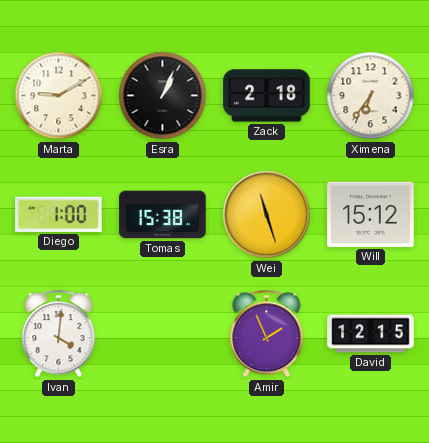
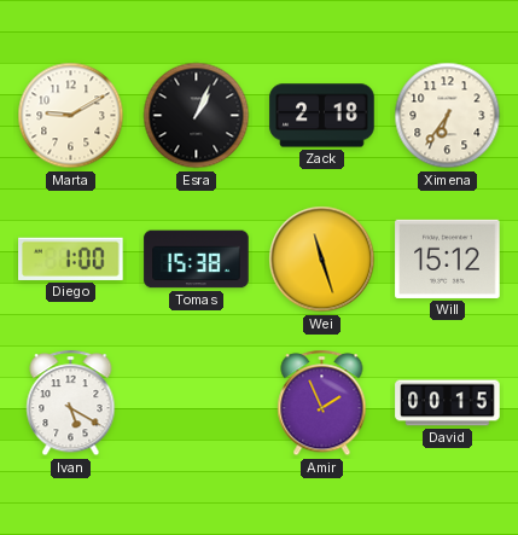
Ivan: 4:01 -> 5:20
David: 12:15 -> 00:15
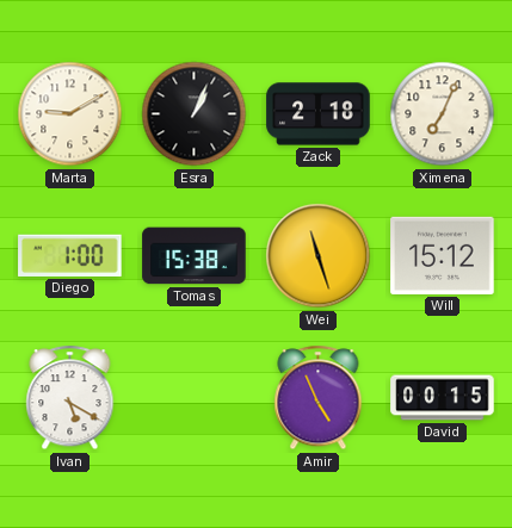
Ximena: 6:36 -> 7:04
Amir: 1:56 -> 4:56
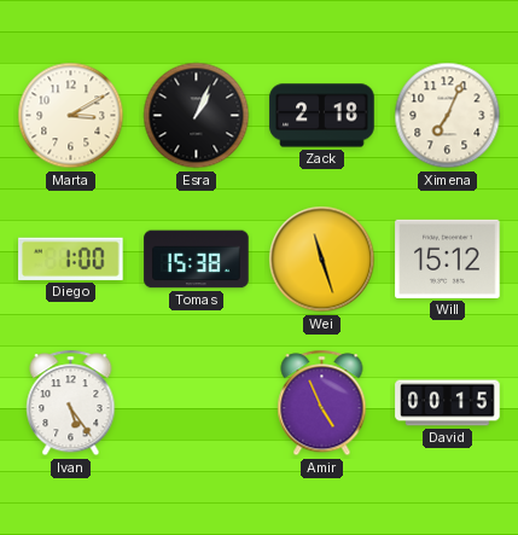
Marta: 9:10 -> 3:10
Ivan: 5:20 -> 5:24
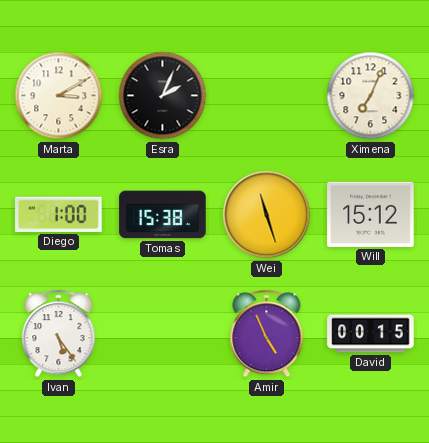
Esra: 1:04 -> 2:04
Zack: 2:18 -> none
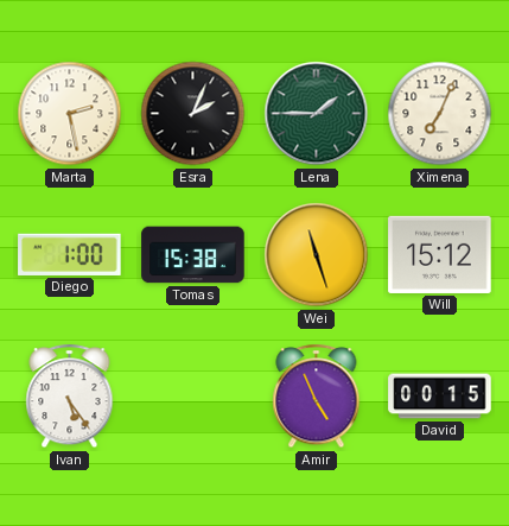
Marta: 3:10 -> 2:28
Lena: none -> 1:45
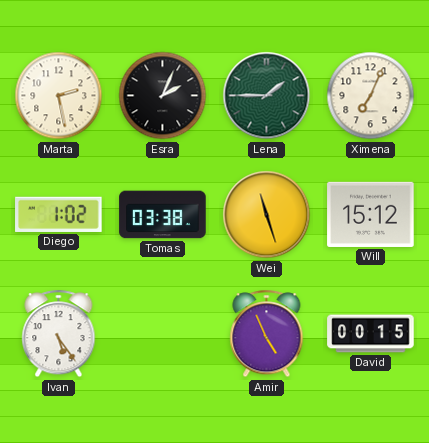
Diego: 1:00 -> 1:02
Tomas: 15:38 -> 03:38
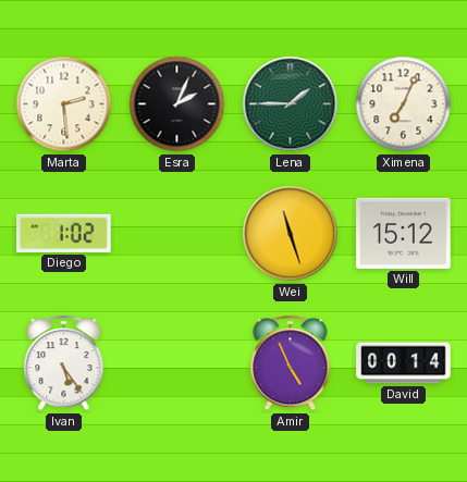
Marta: 2:28 -> 2:29
Tomas: 03:38 -> none
David: 00:15 -> 00:14
